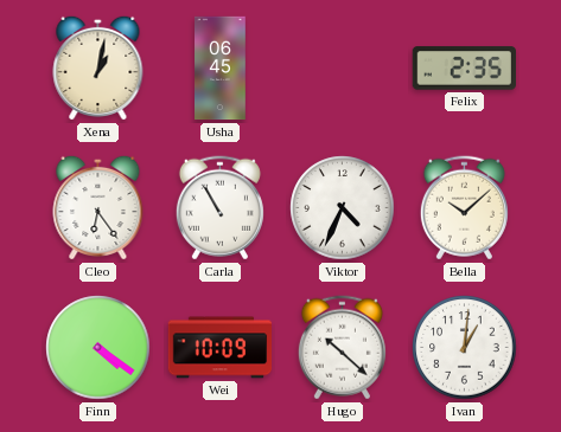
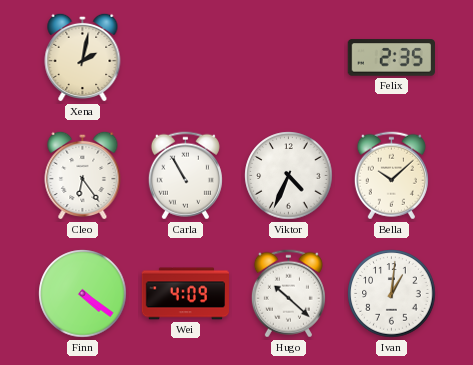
Xena: 1:02 -> 2:02
Usha: 06:45 -> none
Wei: 10:09 -> 4:09
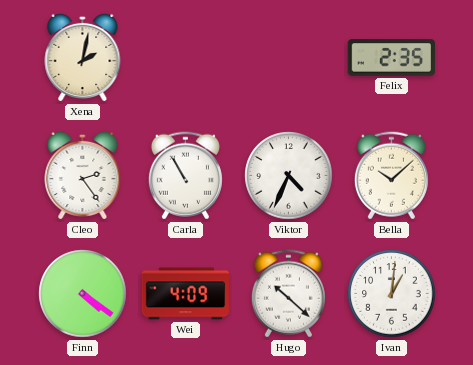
Cleo: 6:24 -> 2:24
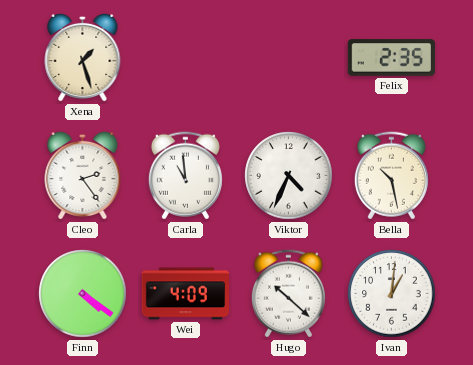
Xena: 2:02 -> 1:27
Carla: 10:55 -> 10:59
Bella: 10:08 -> 10:28
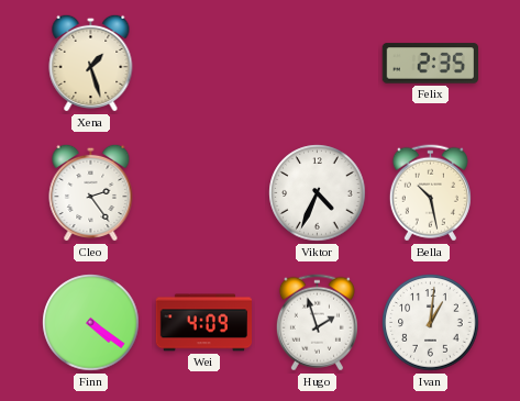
Carla: 10:59 -> none
Hugo: 10:22 -> 1:57
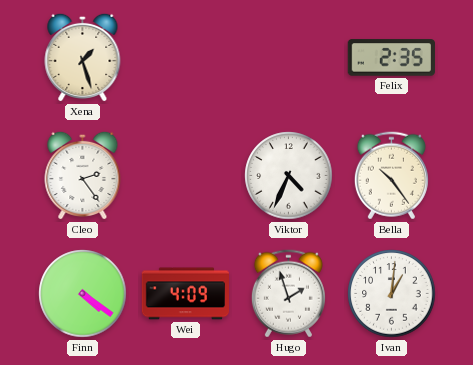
Bella: 10:28 -> 10:24
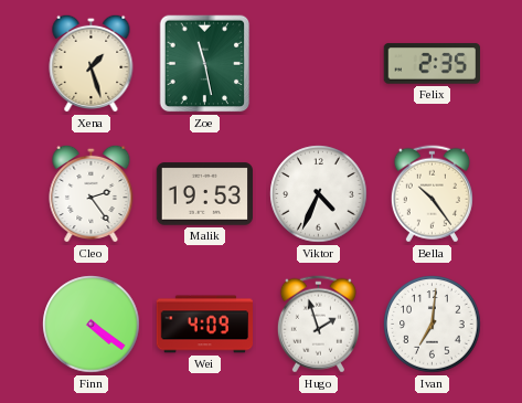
Zoe: none -> 11:28
Malik: none -> 19:53
Ivan: 1:01 -> 7:01
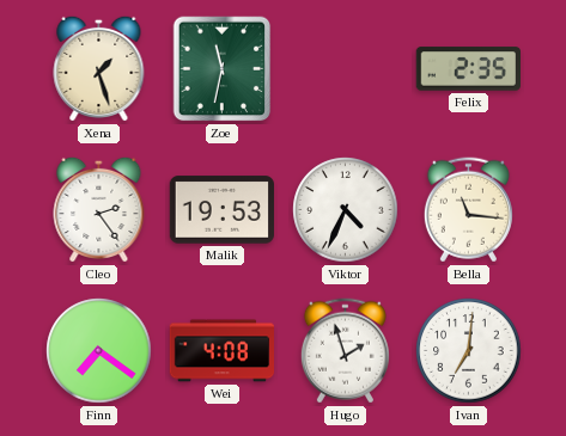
Zoe: 11:28 -> 11:32
Bella: 10:24 -> 11:16
Finn: 4:21 -> 7:21
Wei: 4:09 -> 4:08
